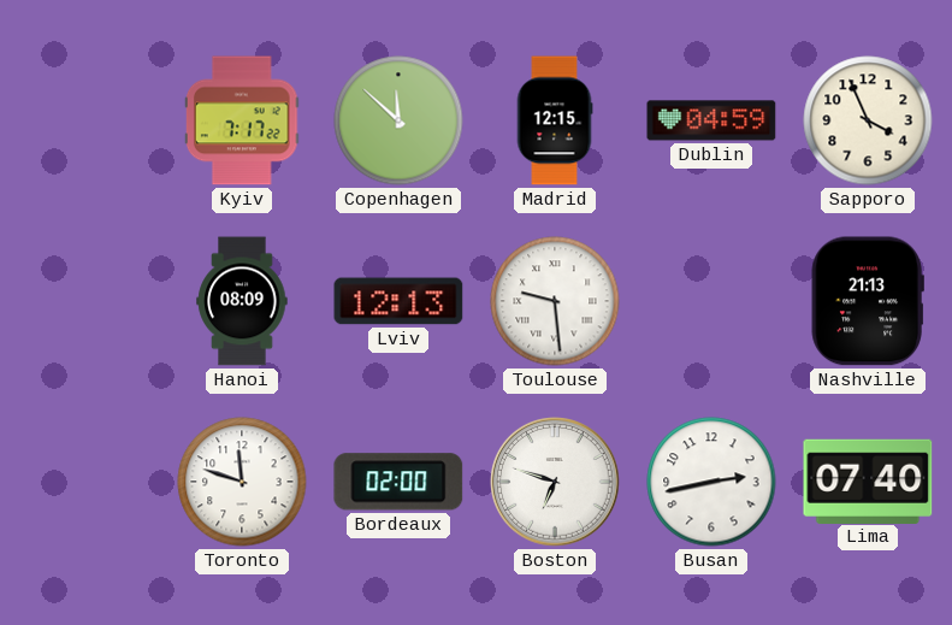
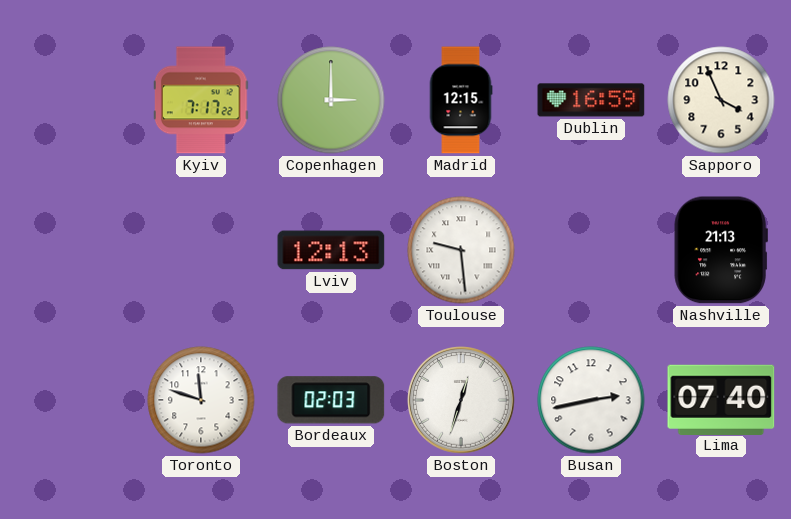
Copenhagen: 11:52 -> 3:00
Dublin: 04:59 -> 16:59
Hanoi: 08:09 -> none
Bordeaux: 02:00 -> 02:03
Boston: 6:48 -> 12:33
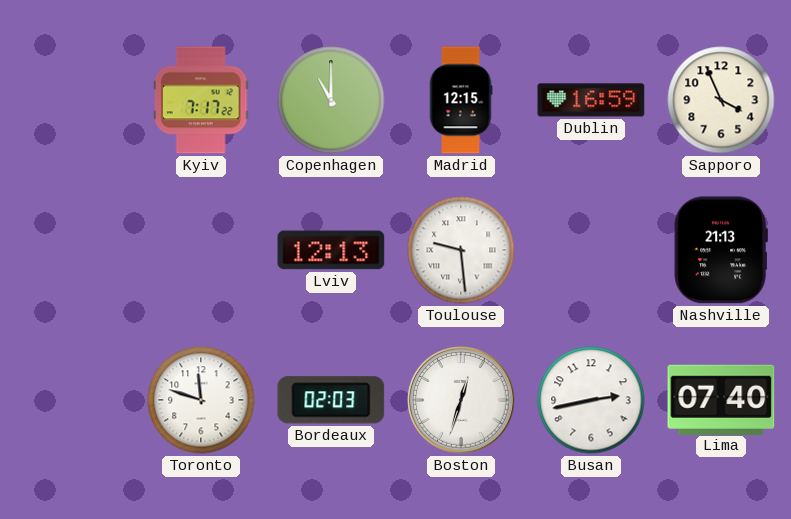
Copenhagen: 3:00 -> 11:00
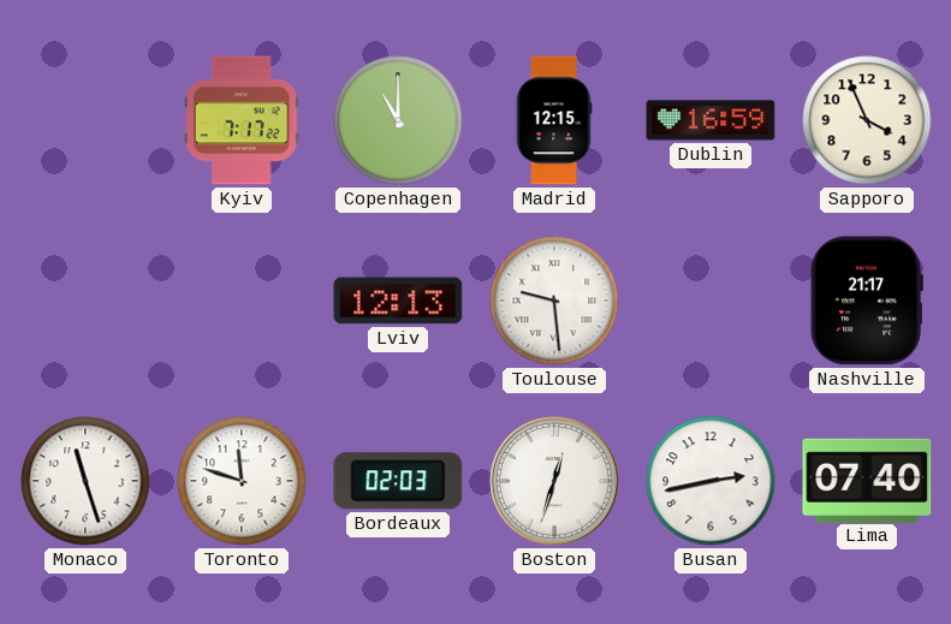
Nashville: 21:13 -> 21:17
Monaco: none -> 11:27
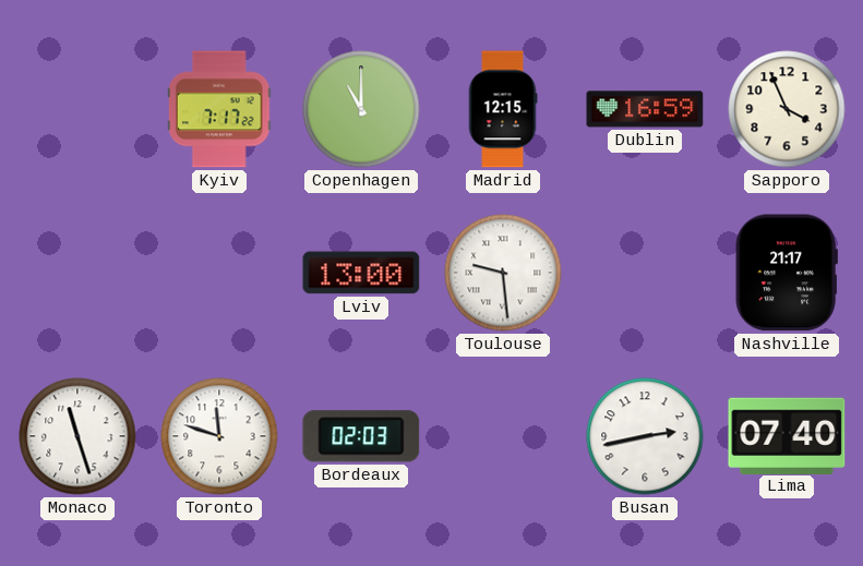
Lviv: 12:13 -> 13:00
Boston: 12:33 -> none
